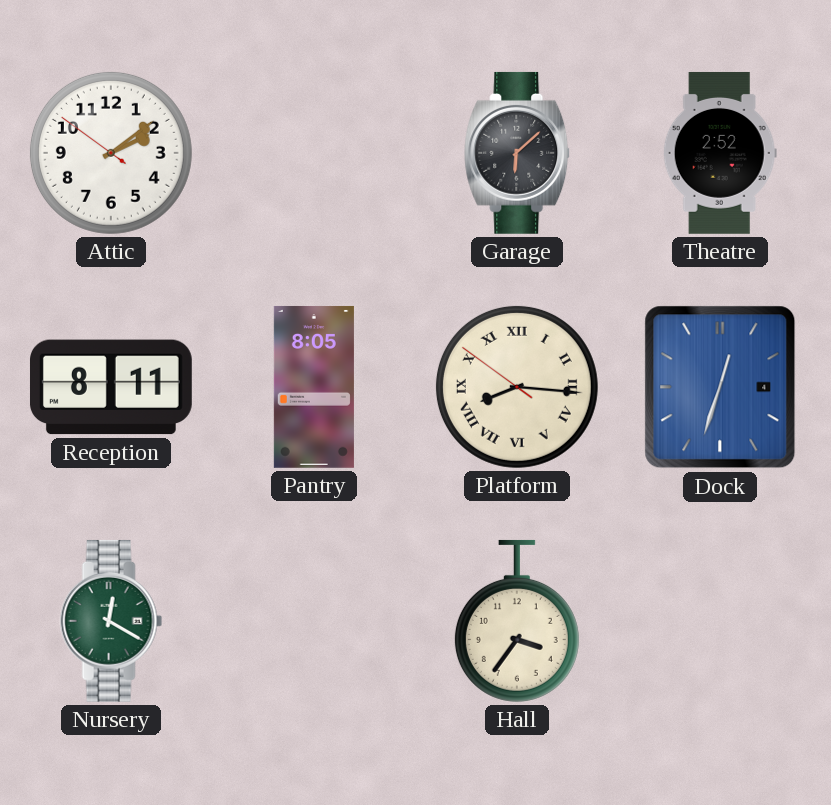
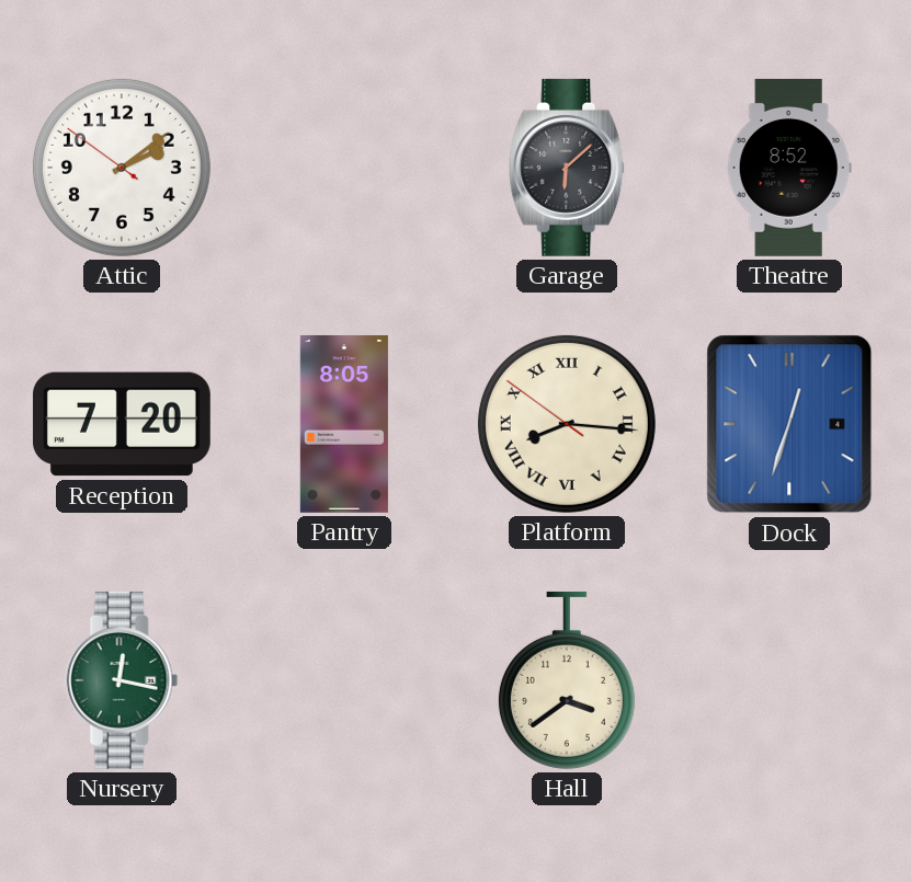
Theatre: 2:52 -> 8:52
Reception: 8:11 -> 7:20
Nursery: 12:20 -> 12:17
Hall: 3:36 -> 3:39
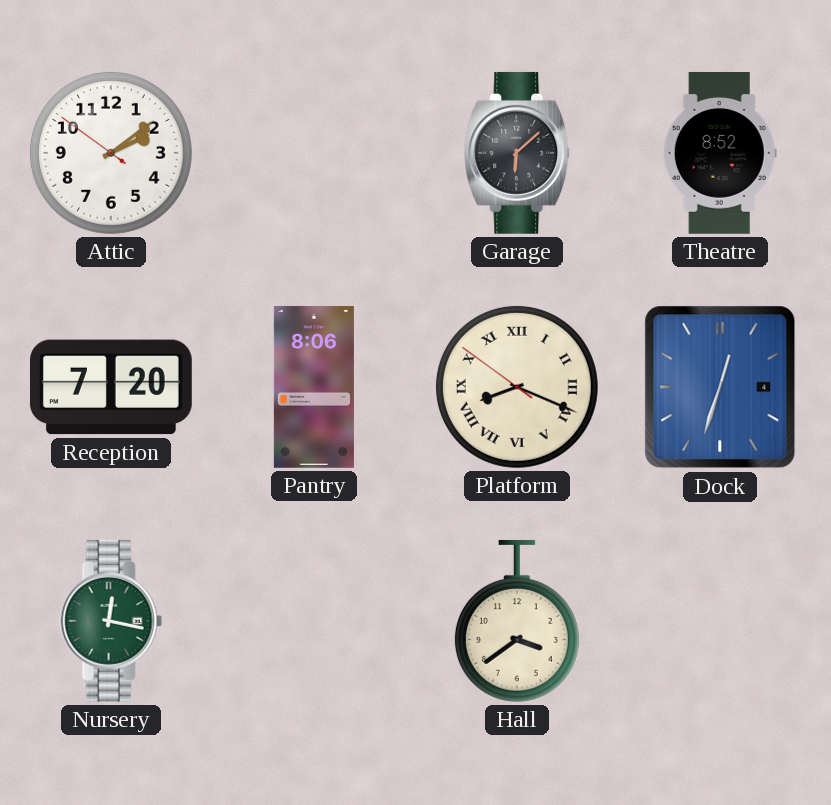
Pantry: 8:05 -> 8:06
Platform: 8:15 -> 8:18
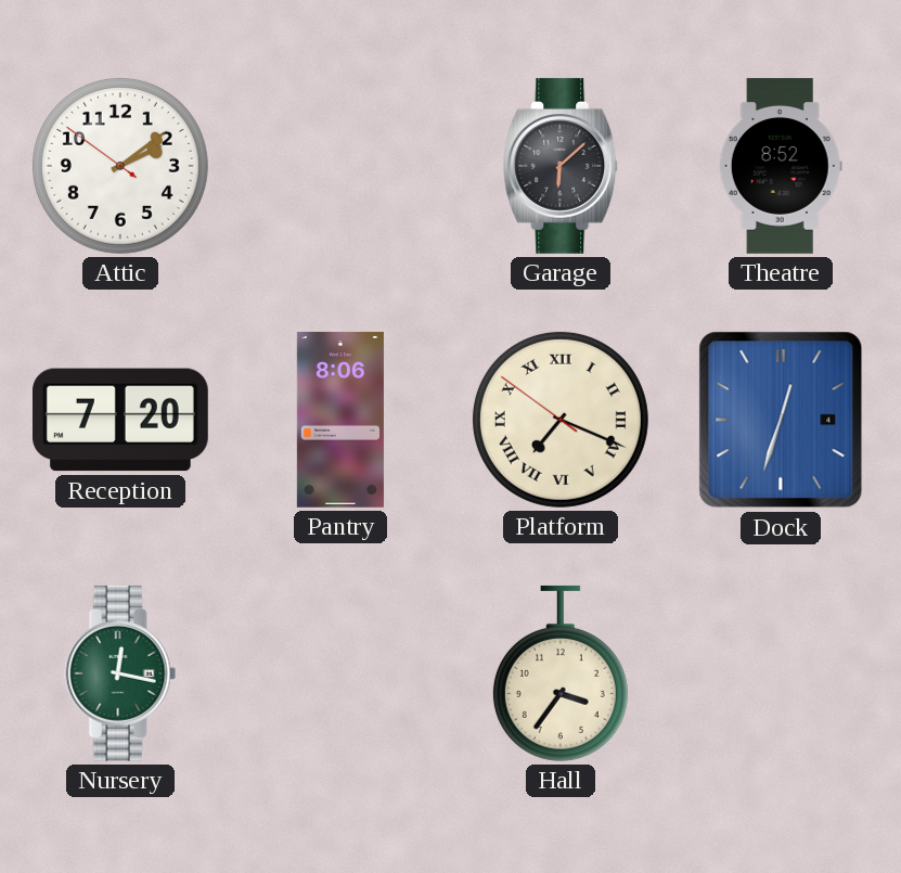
Platform: 8:18 -> 7:18
Hall: 3:39 -> 3:36
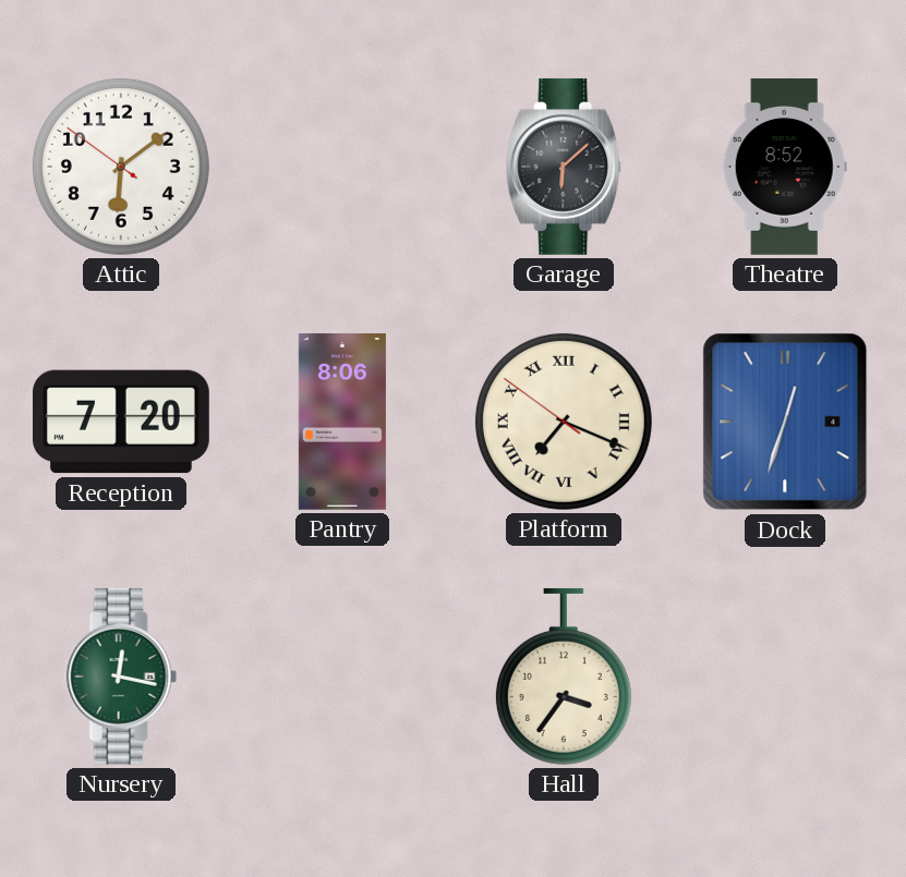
Attic: 2:08 -> 6:08
